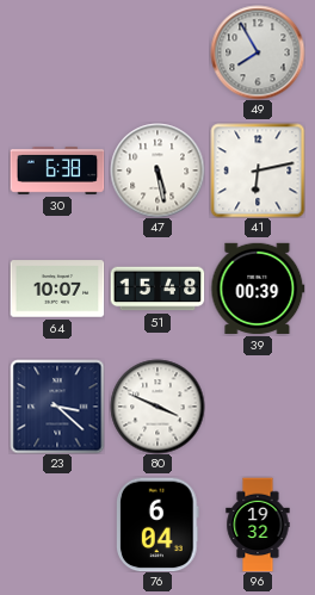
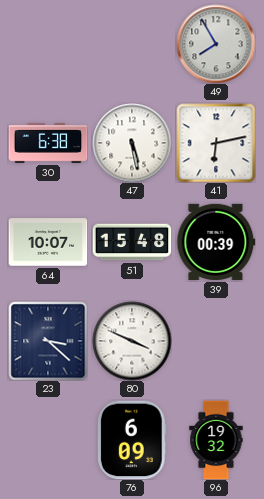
76: 6:04 -> 6:09
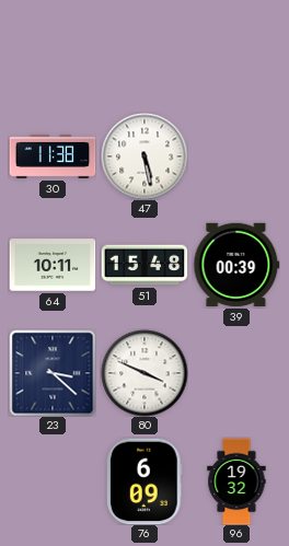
49: 7:55 -> none
30: 6:38 -> 11:38
41: 6:13 -> none
64: 10:07 -> 10:11
